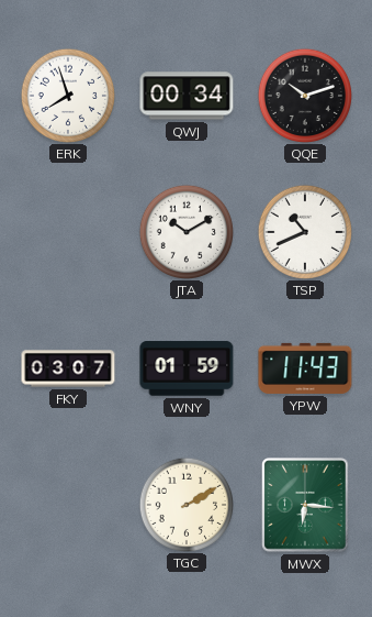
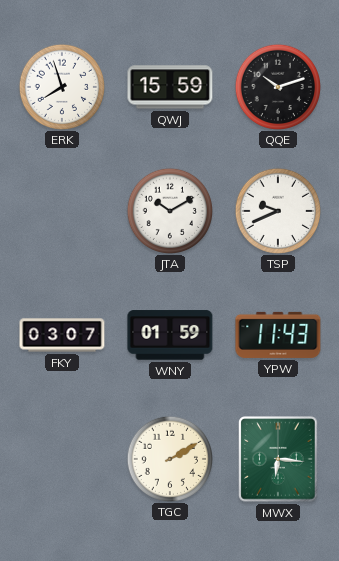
QWJ: 00:34 -> 15:59
TSP: 10:41 -> 9:41
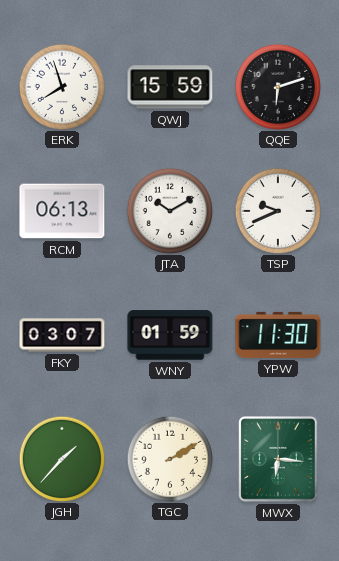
QQE: 10:12 -> 6:12
RCM: none -> 06:13
YPW: 11:43 -> 11:30
JGH: none -> 1:37
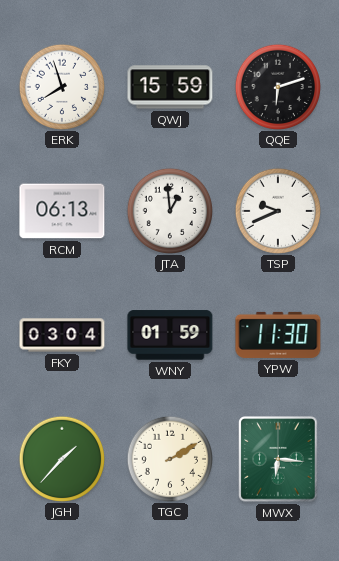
JTA: 10:10 -> 12:59
FKY: 03:07 -> 03:04
